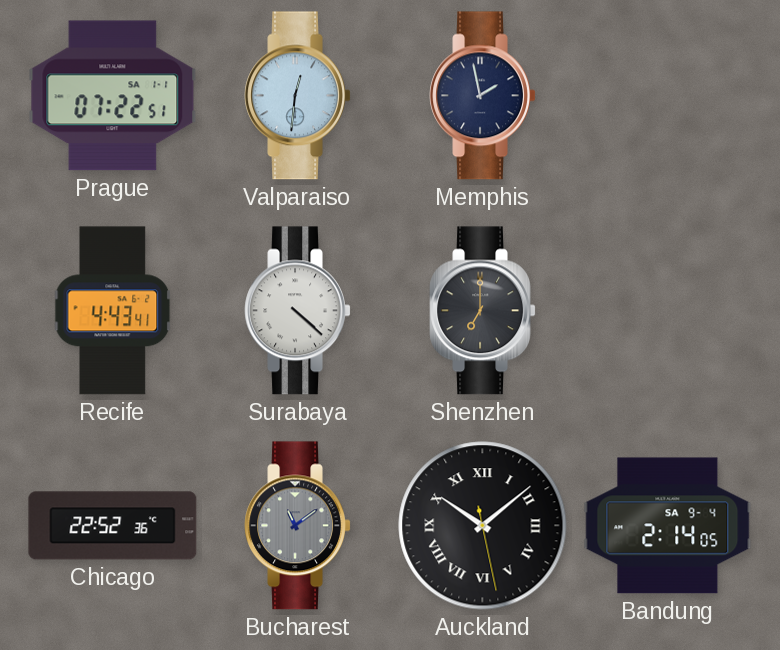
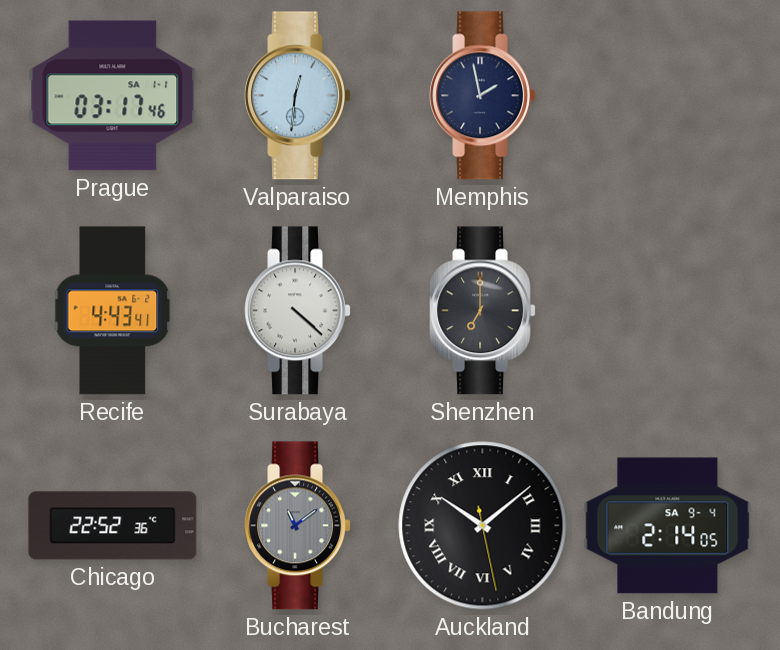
Prague: 07:22 -> 03:17
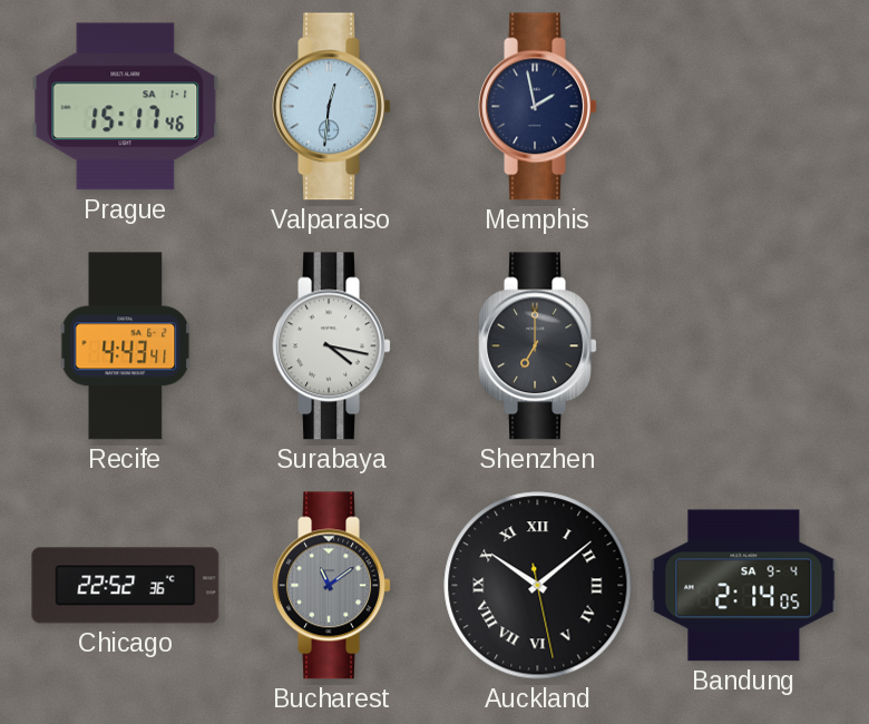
Prague: 03:17 -> 15:17
Surabaya: 4:22 -> 4:17
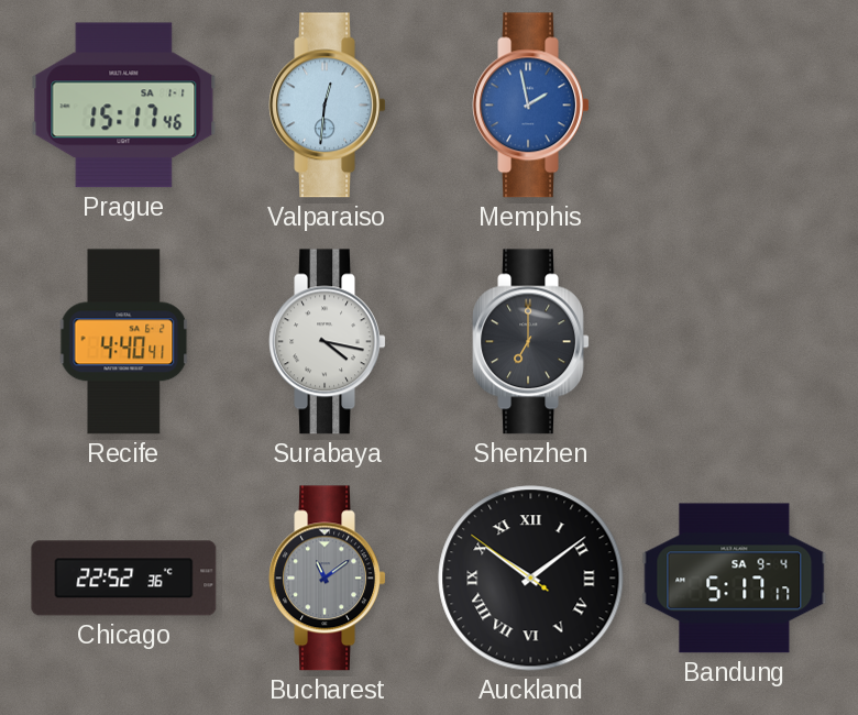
Memphis dial: navy -> blue
Recife: 4:43 -> 4:40
Auckland: 10:08:28 -> 10:08:51
Bandung: 2:14 -> 5:17
